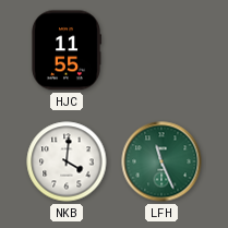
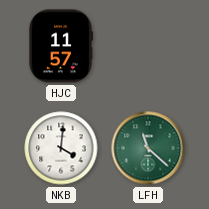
HJC: 11:55 -> 11:57
LFH: 11:26 -> 11:22
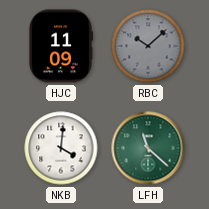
HJC: 11:57 -> 11:09
RBC: none -> 10:08
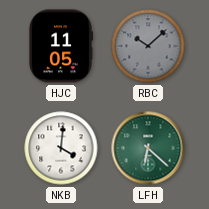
HJC: 11:09 -> 11:05
LFH: 11:22 -> 6:22
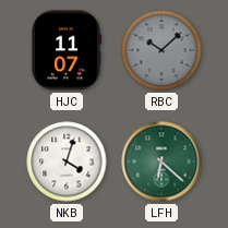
HJC: 11:05 -> 11:07
NKB: 4:01 -> 4:03
